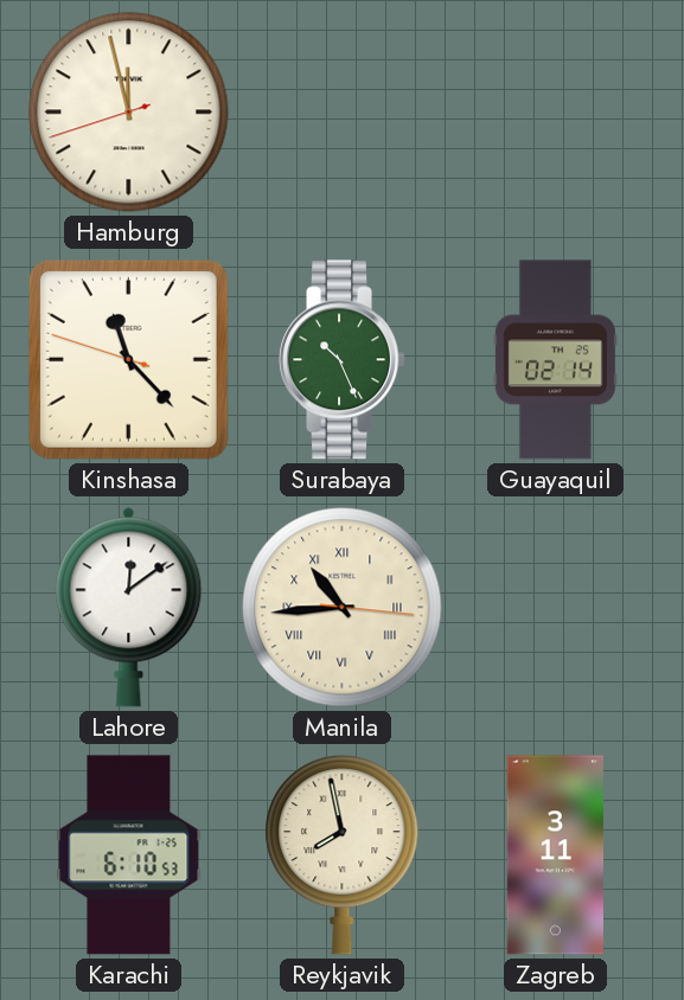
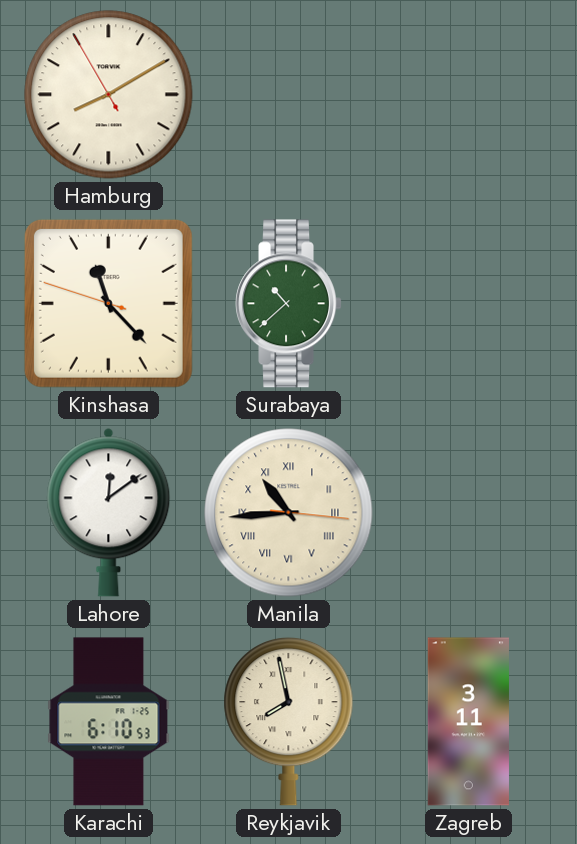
Hamburg: 11:57 -> 8:09
Surabaya: 10:26 -> 10:38
Guayaquil: 02:14 -> none
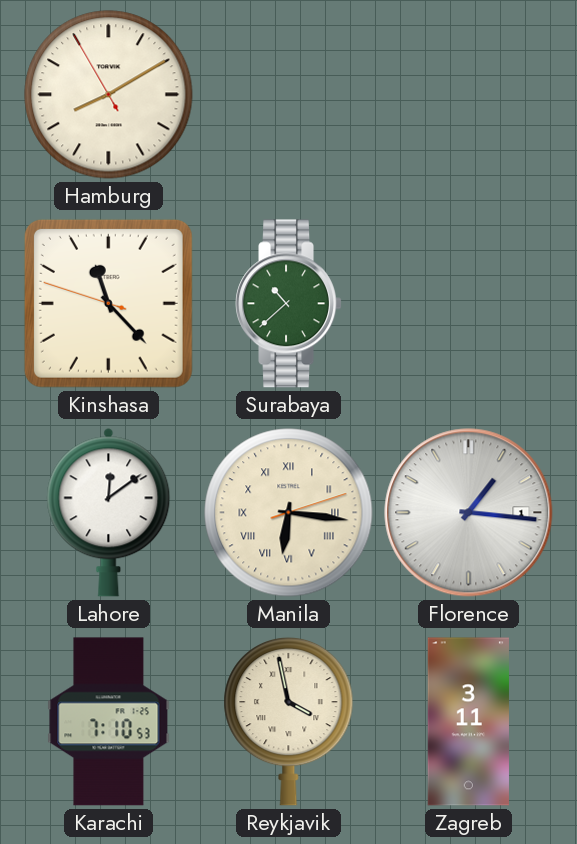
Manila: 10:44 -> 6:16
Florence: none -> 1:16
Karachi: 6:10 -> 7:10
Reykjavik: 7:58 -> 3:58
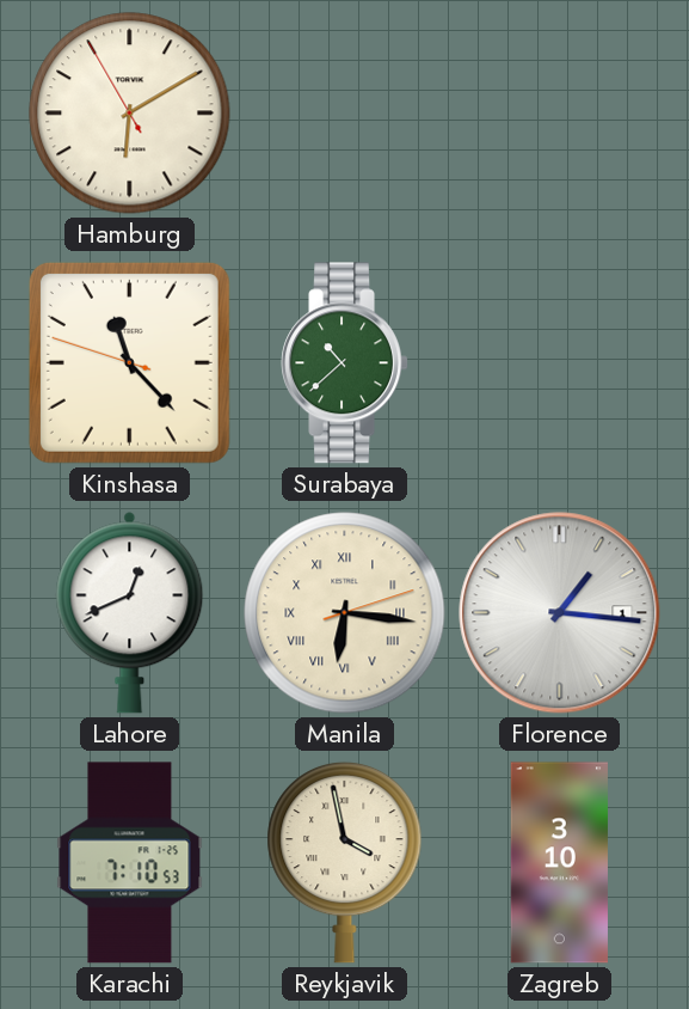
Hamburg: 8:09 -> 6:09
Lahore: 12:09 -> 12:41
Zagreb: 3:11 -> 3:10
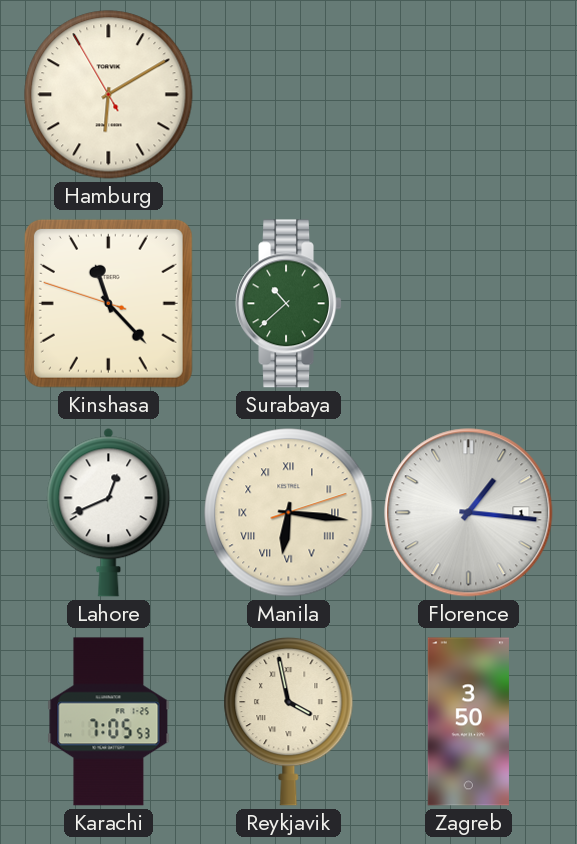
Karachi: 7:10 -> 7:05
Zagreb: 3:10 -> 3:50
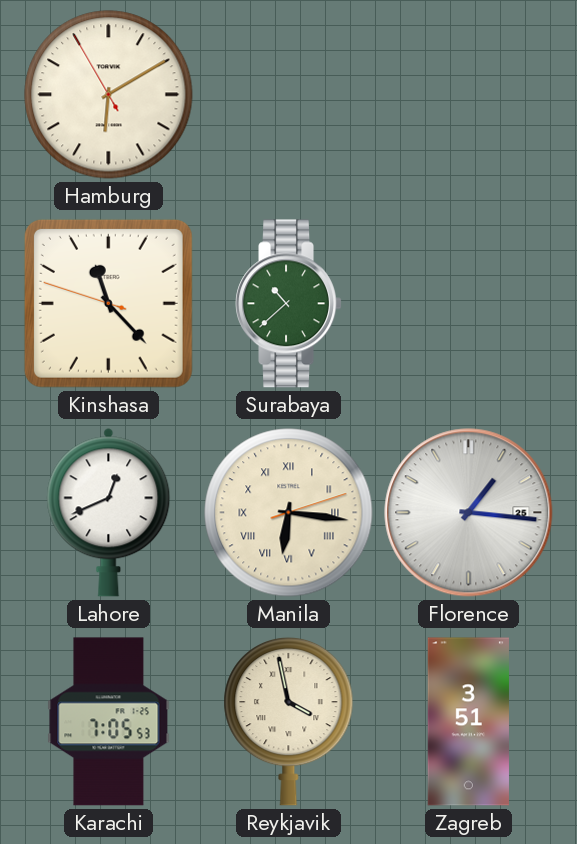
Florence date: 1 -> 25
Zagreb: 3:50 -> 3:51
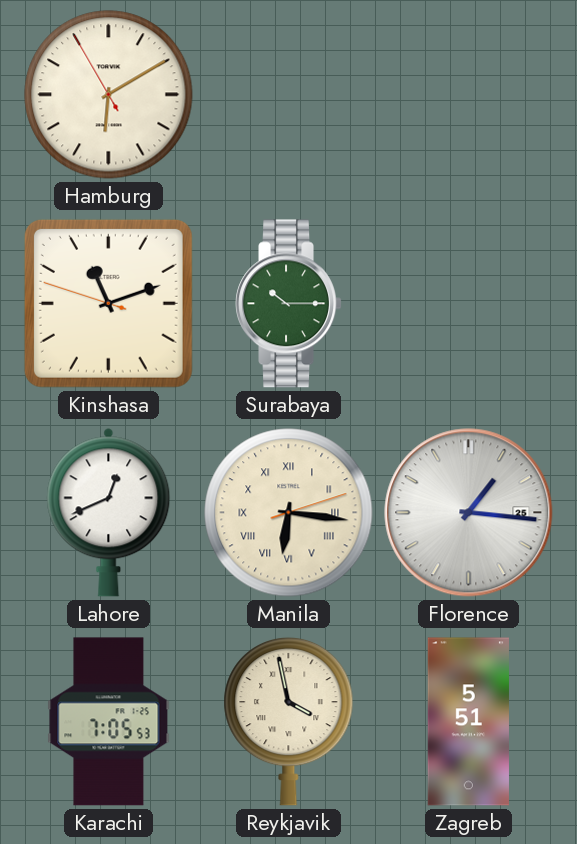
Kinshasa: 11:22 -> 11:11
Surabaya: 10:38 -> 10:15
Zagreb: 3:51 -> 5:51
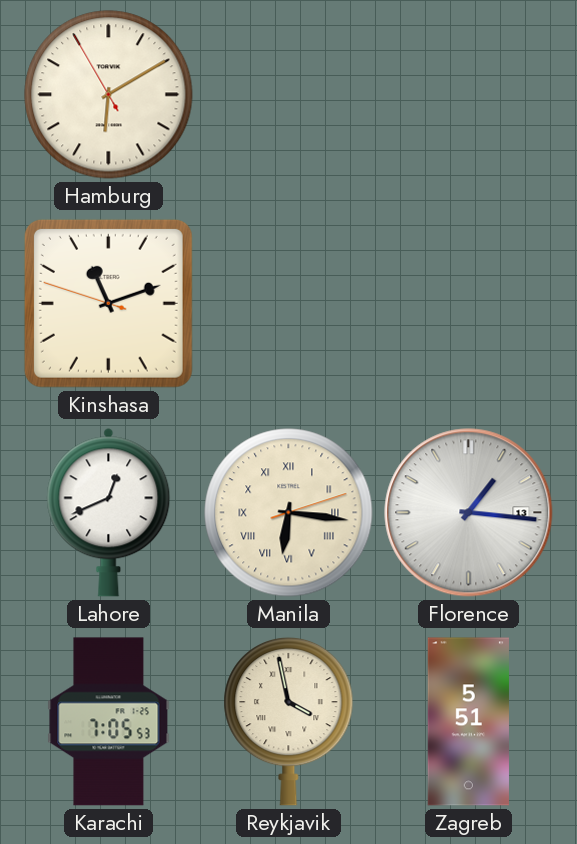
Surabaya: 10:15 -> none
Florence date: 25 -> 13
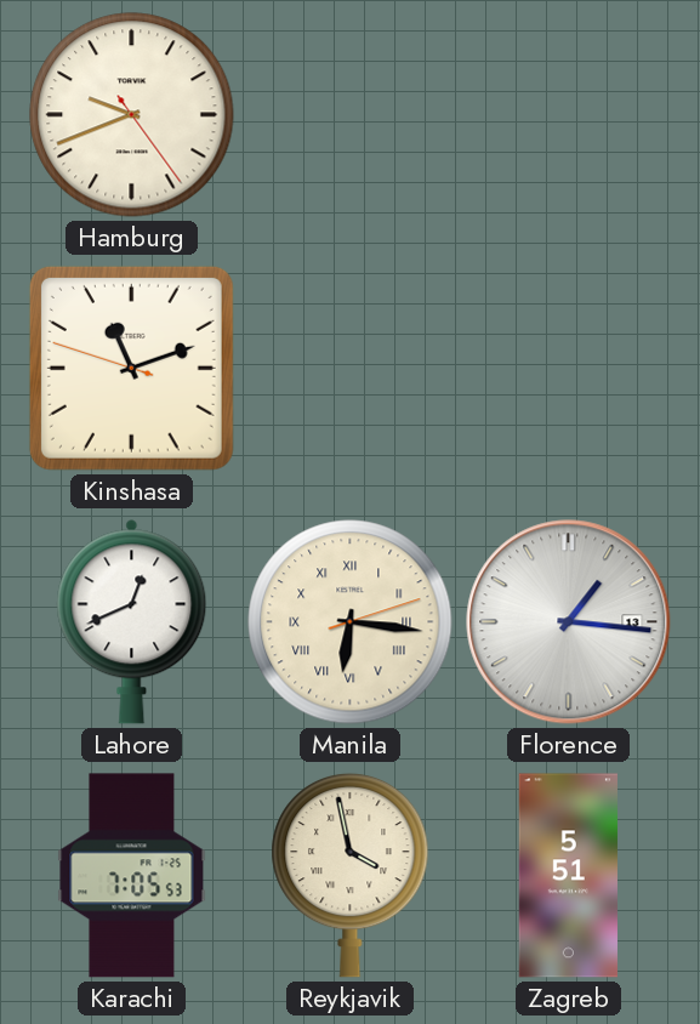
Hamburg: 6:09 -> 9:41
